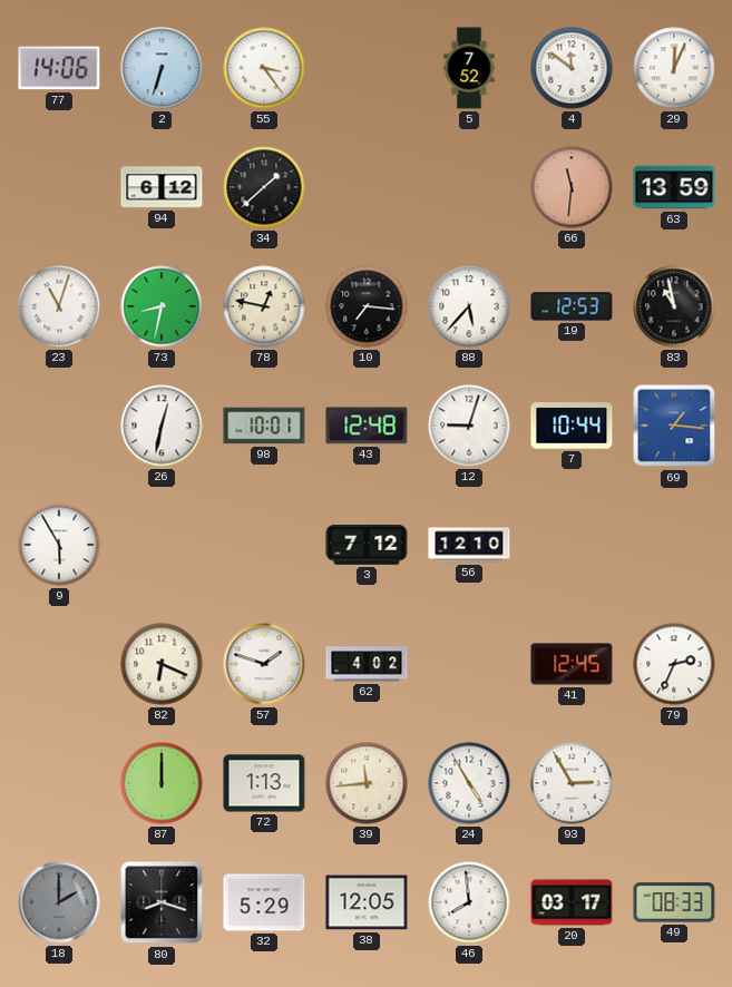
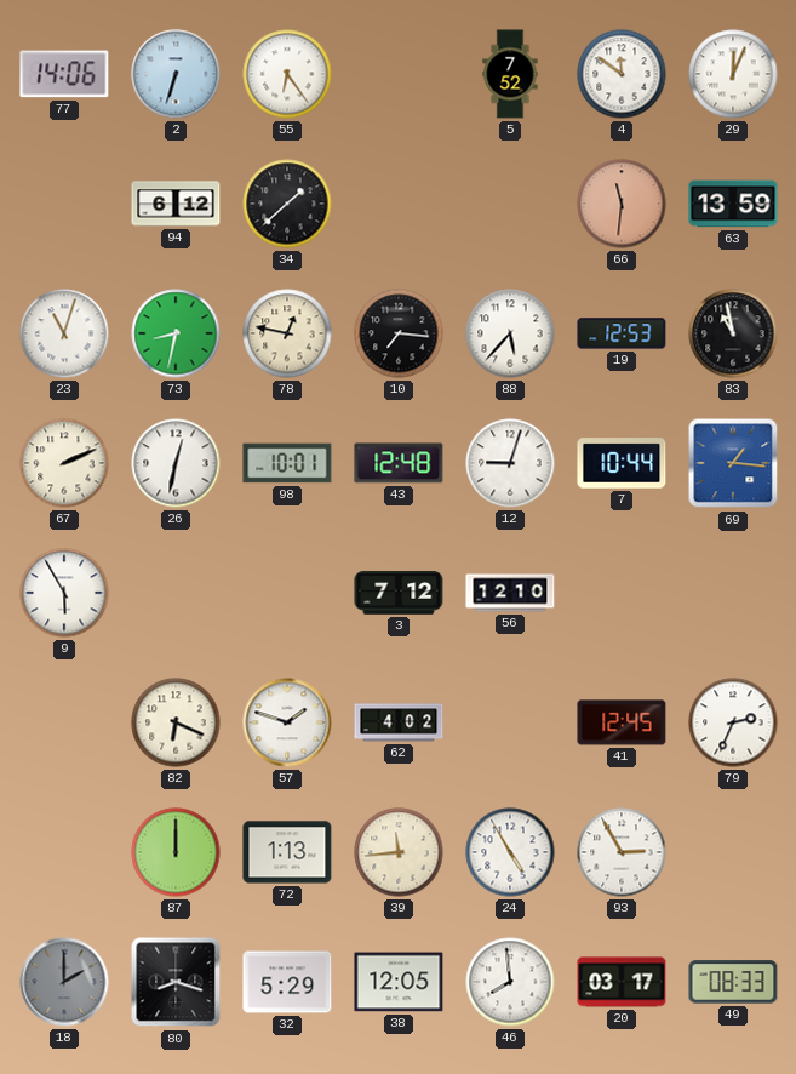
55: 3:24 -> 6:24
67: none -> 2:11
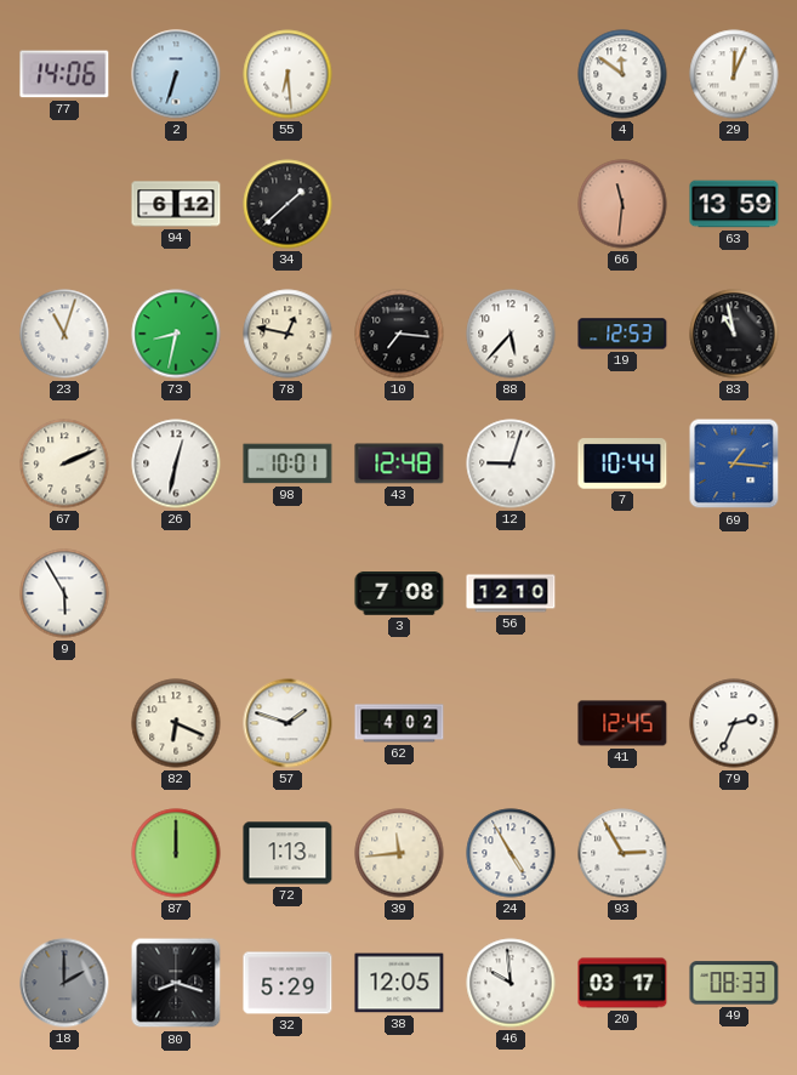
55: 6:24 -> 6:29
5: 7:52 -> none
3: 7:12 -> 7:08
46: 7:59 -> 9:59
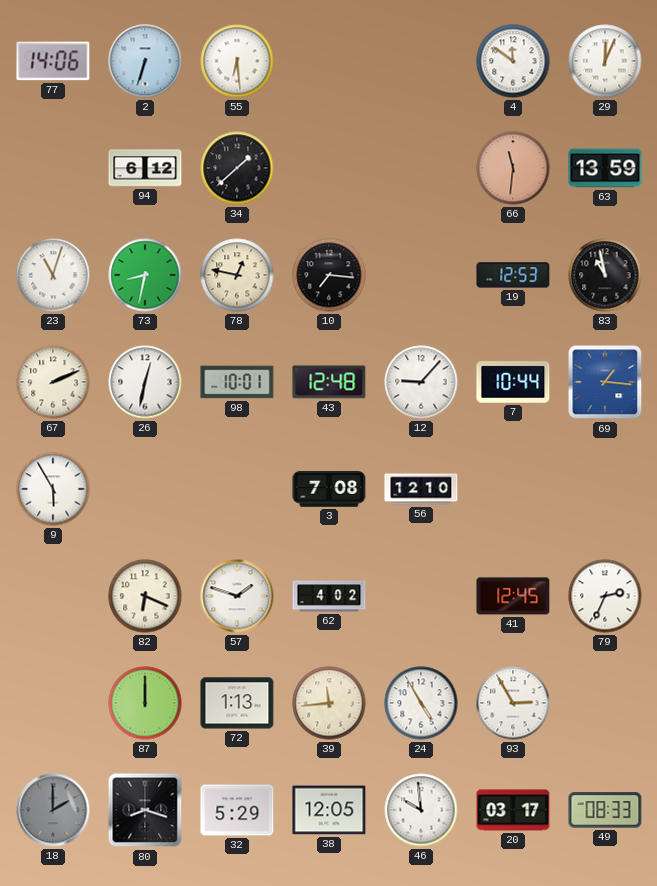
88: 5:37 -> none
12: 9:03 -> 9:07
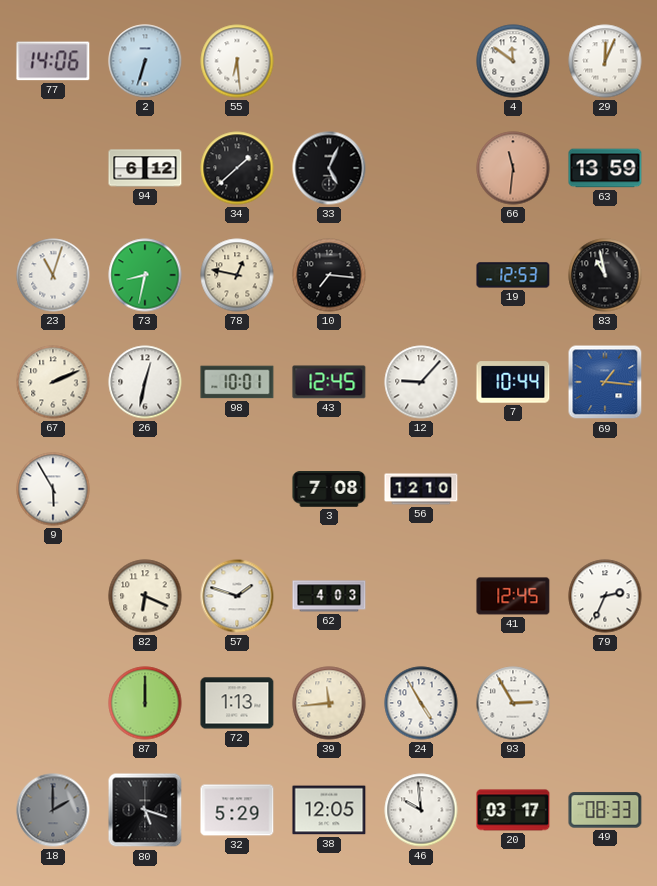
33: none -> 5:04
43: 12:48 -> 12:45
62: 4:02 -> 4:03
80: 8:18 -> 5:18
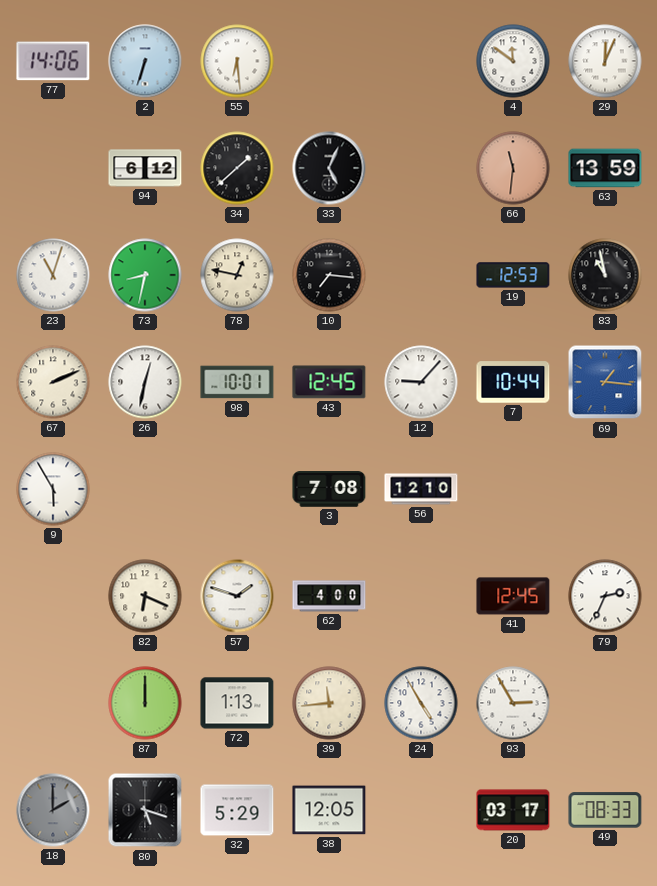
62: 4:03 -> 4:00
46: 9:59 -> none
